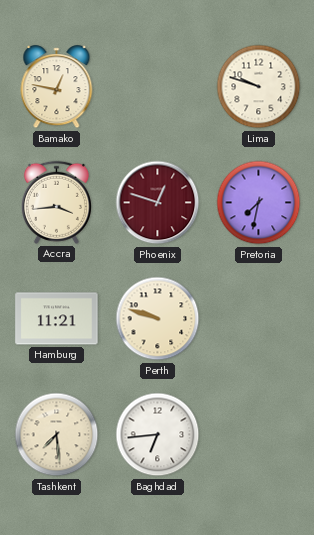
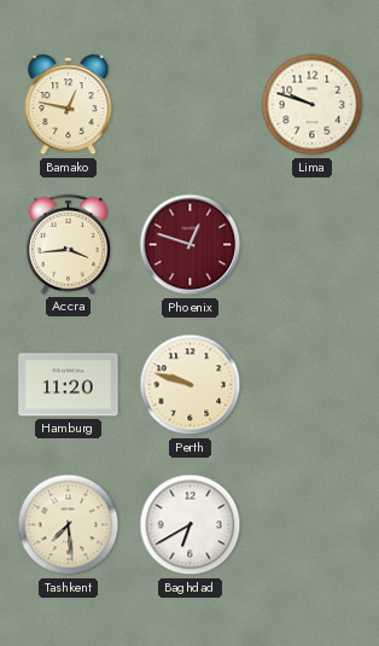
Pretoria: 7:32 -> none
Hamburg: 11:21 -> 11:20
Baghdad: 6:44 -> 6:40
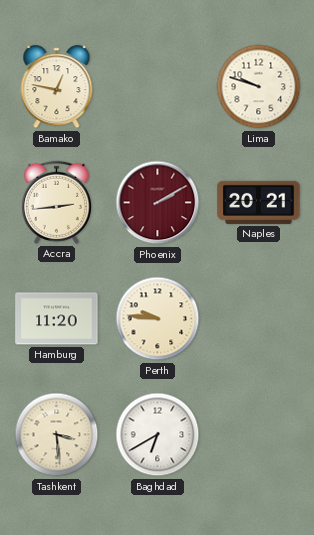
Accra: 3:44 -> 2:44
Phoenix: 12:48 -> 2:10
Naples: none -> 20:21
Perth: 9:48 -> 9:46
Tashkent: 7:29 -> 3:29
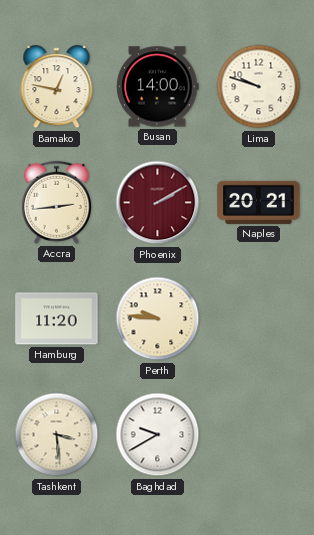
Busan: none -> 14:00
Baghdad: 6:40 -> 9:40
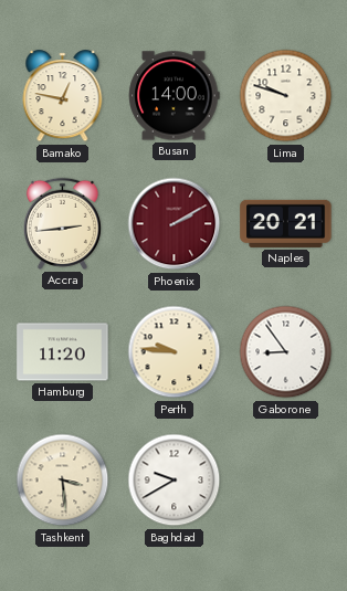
Gaborone: none -> 8:54
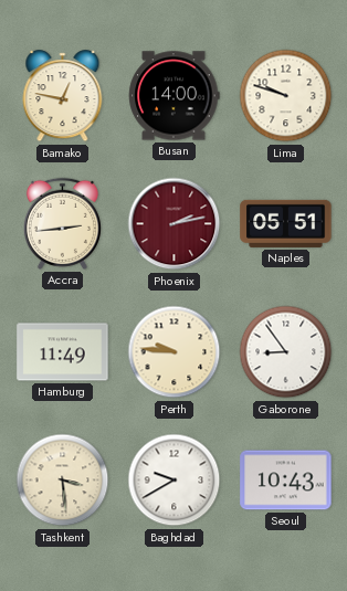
Phoenix: 2:10 -> 2:13
Naples: 20:21 -> 05:51
Hamburg: 11:20 -> 11:49
Seoul: none -> 10:43
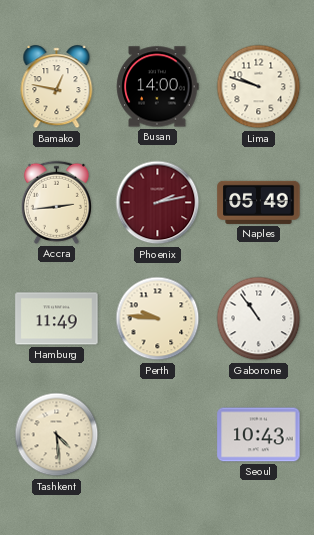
Naples: 05:51 -> 05:49
Gaborone: 8:54 -> 10:54
Tashkent: 3:29 -> 4:29
Baghdad: 9:40 -> none
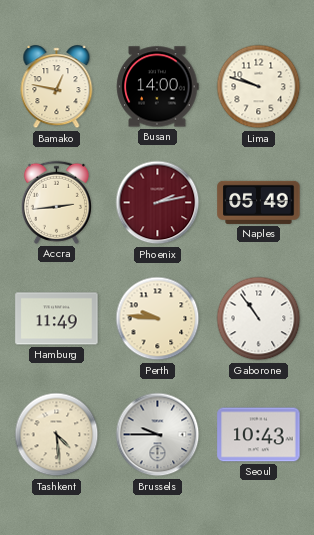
Brussels: none -> 9:45
